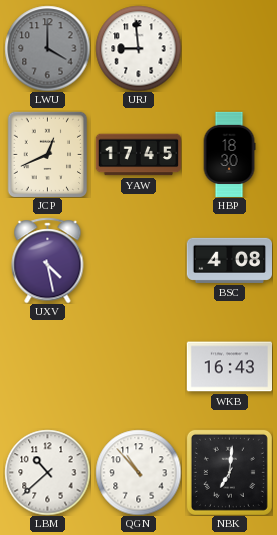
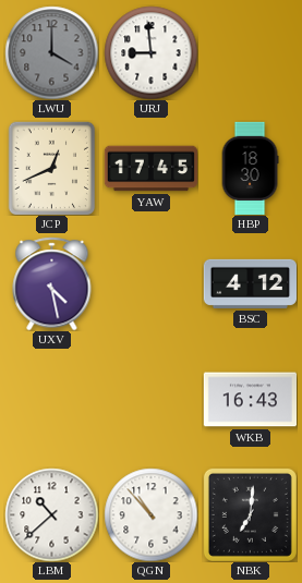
BSC: 4:08 -> 4:12
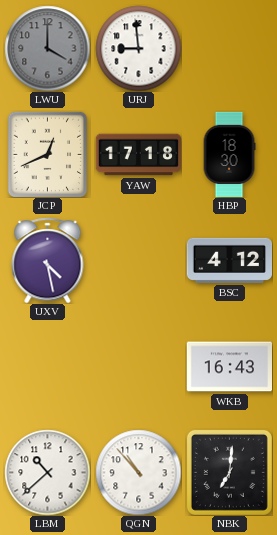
YAW: 17:45 -> 17:18
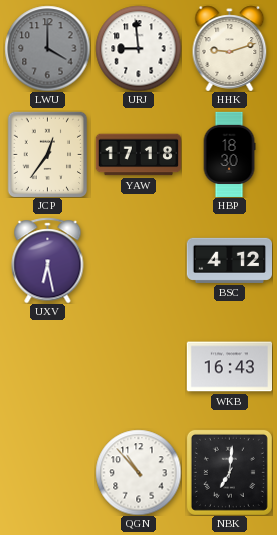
HHK: none -> 9:12
JCP: 12:41 -> 12:36
UXV: 4:28 -> 6:28
LBM: 10:38 -> none
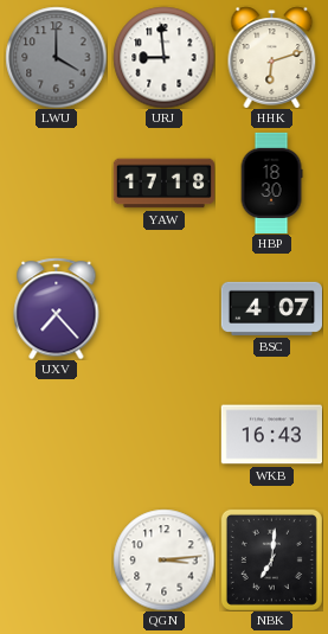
HHK: 9:12 -> 6:12
JCP: 12:36 -> none
UXV: 6:28 -> 7:23
BSC: 4:12 -> 4:07
QGN: 10:53 -> 3:14
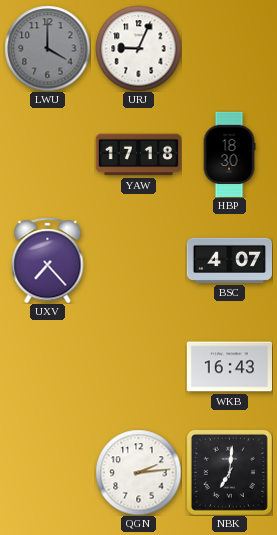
URJ: 8:59 -> 9:04
HHK: 6:12 -> none
QGN: 3:14 -> 2:14
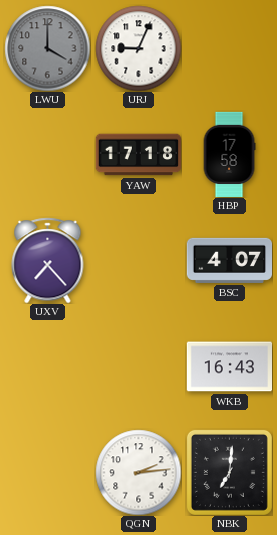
HBP: 18:30 -> 17:58
